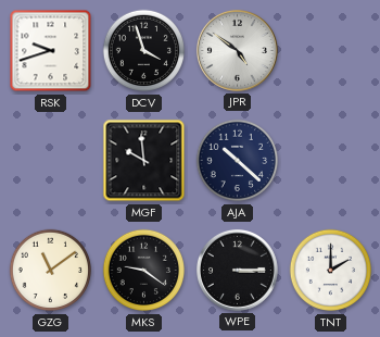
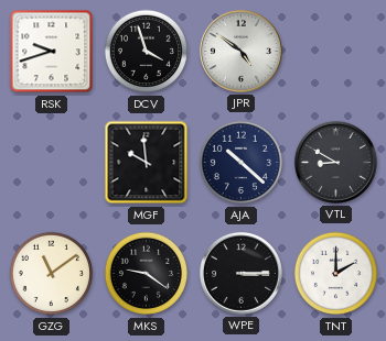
VTL: none -> 8:50
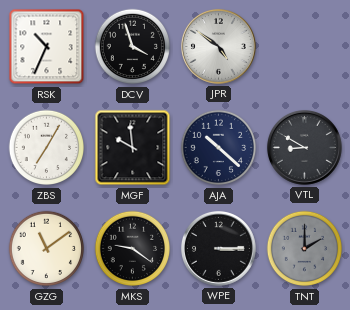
RSK: 9:42 -> 10:34
ZBS: none -> 7:05
TNT dial: white -> grey
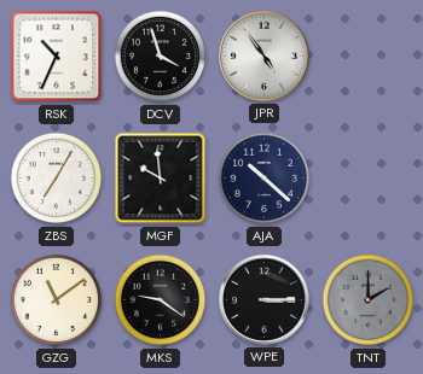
JPR: 4:51 -> 4:54
VTL: 8:50 -> none
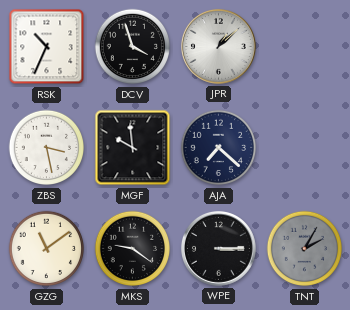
JPR: 4:54 -> 1:08
ZBS: 7:05 -> 3:28
AJA: 10:22 -> 7:22
TNT: 2:00 -> 2:05
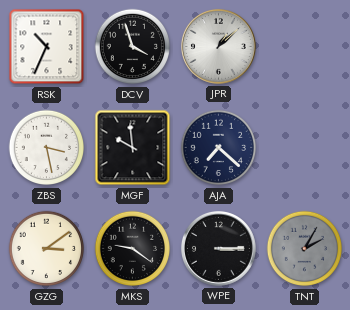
GZG: 11:09 -> 3:09
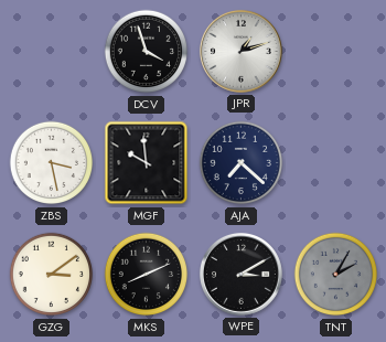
RSK: 10:34 -> none
JPR: 1:08 -> 1:12
MKS: 9:21 -> 8:11
WPE: 3:15 -> 3:10
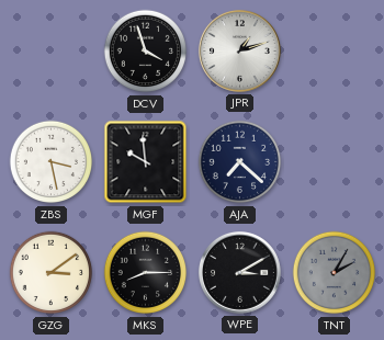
MKS: 8:11 -> 8:15
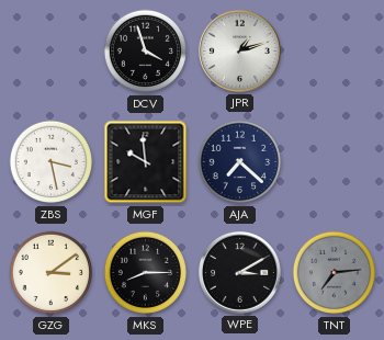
TNT: 2:05 -> 7:14
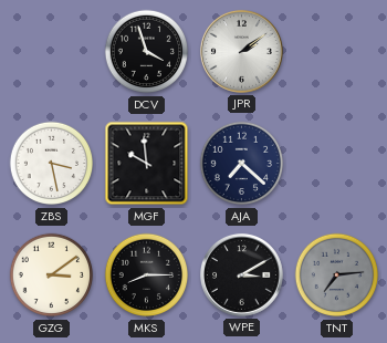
JPR: 1:12 -> 2:09
